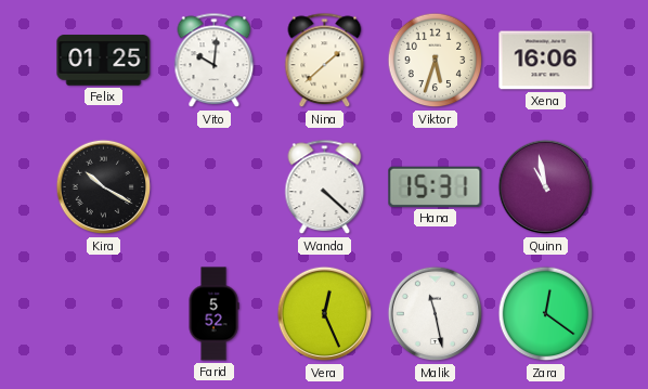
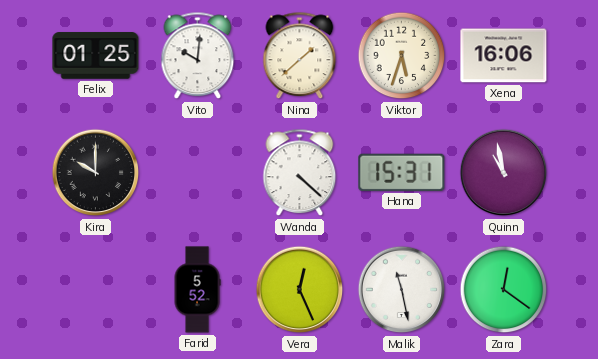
Kira: 10:20 -> 10:00
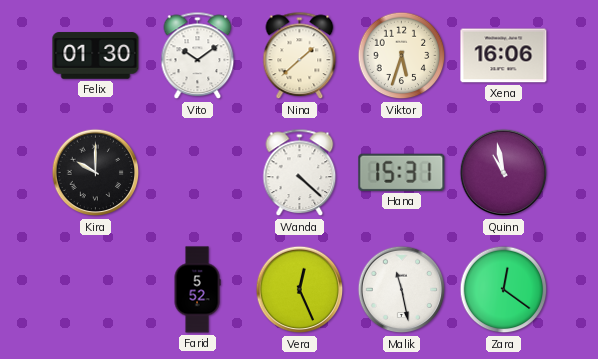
Felix: 01:25 -> 01:30
Vito: 10:01 -> 10:09
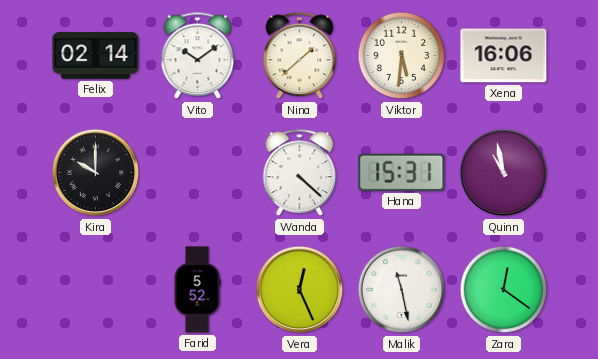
Felix: 01:30 -> 02:14
Viktor: 5:33 -> 5:31
